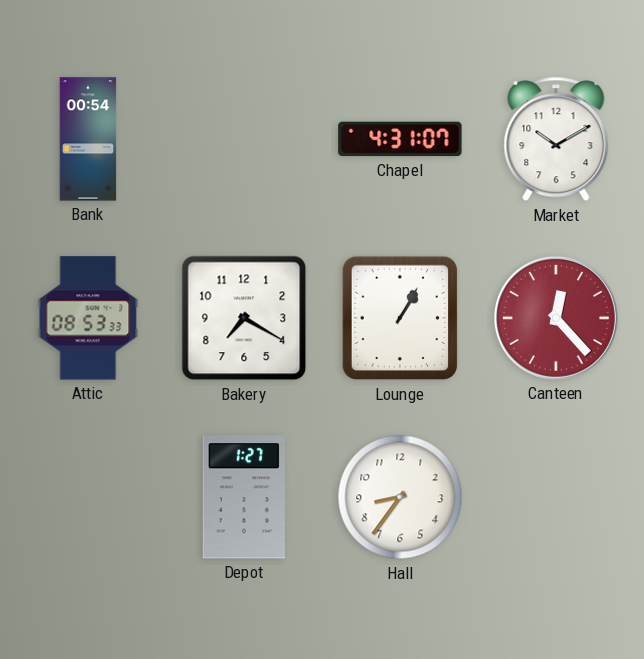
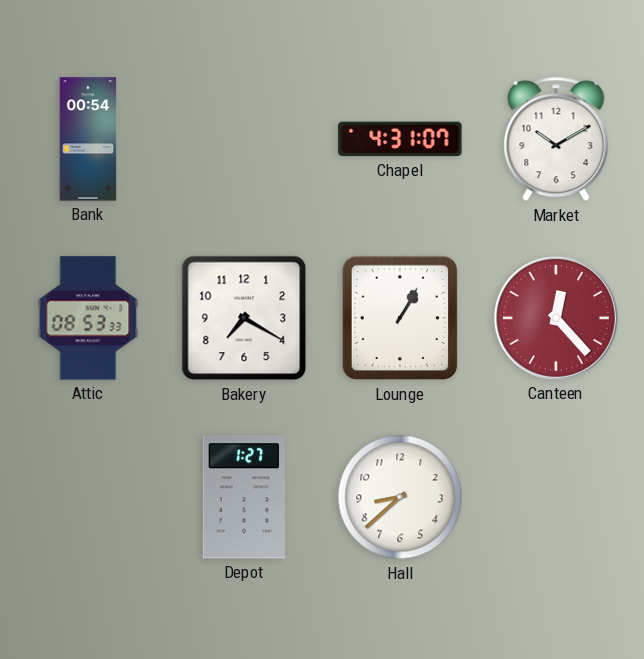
Hall: 8:36 -> 8:38
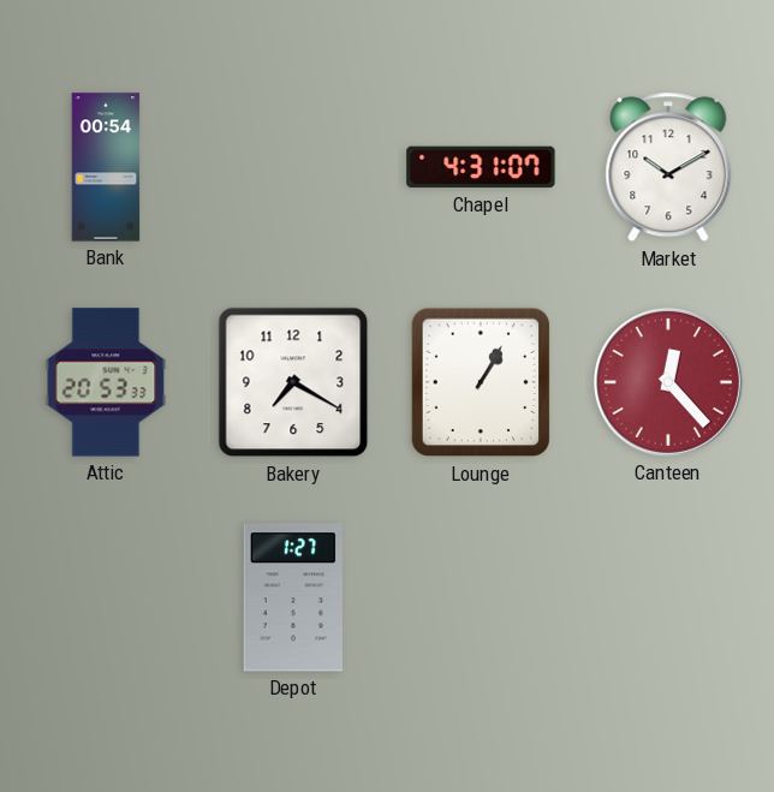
Attic: 08:53 -> 20:53
Hall: 8:38 -> none
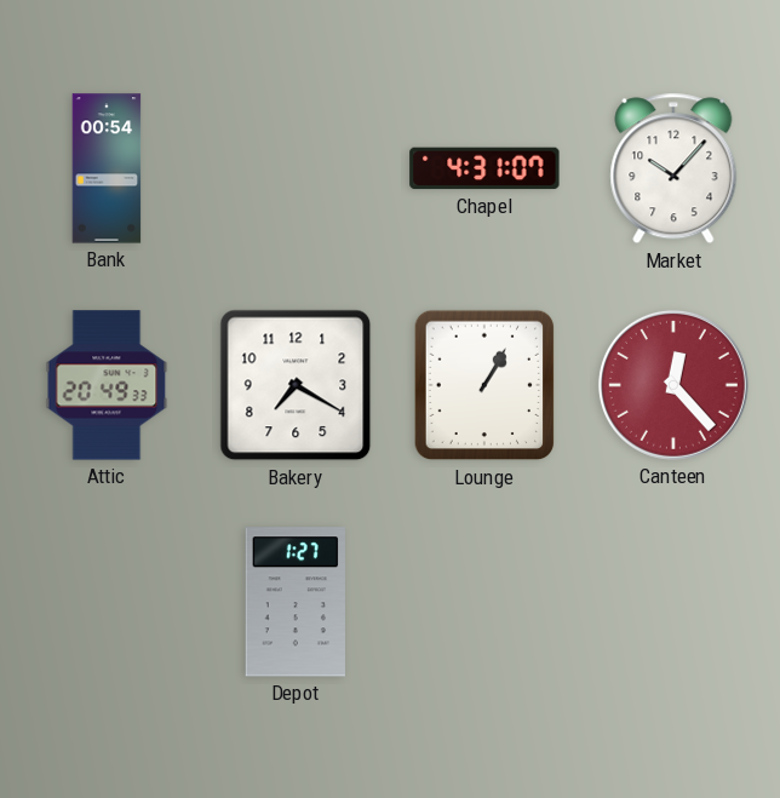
Market: 10:10 -> 10:07
Attic: 20:53 -> 20:49
